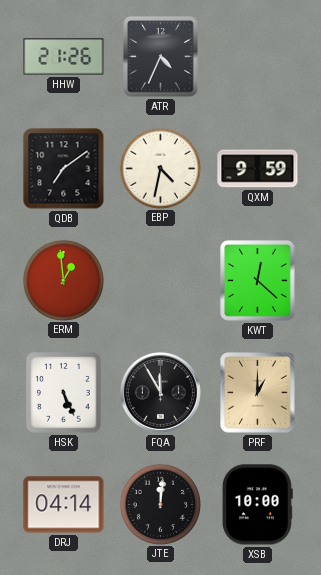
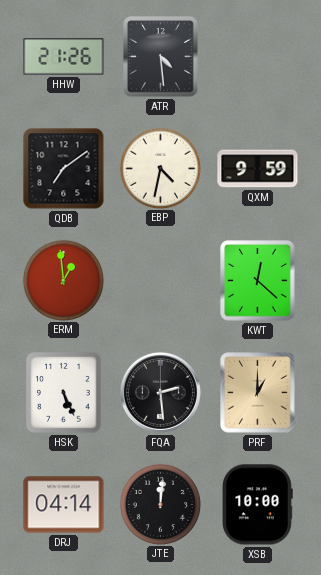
ATR: 4:34 -> 4:29
FQA: 11:55 -> 2:29
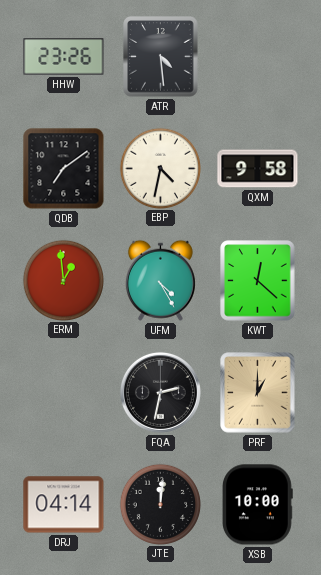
HHW: 21:26 -> 23:26
QXM: 9:59 -> 9:58
UFM: none -> 4:25
HSK: 5:26 -> none
FQA: 2:29 -> 2:32
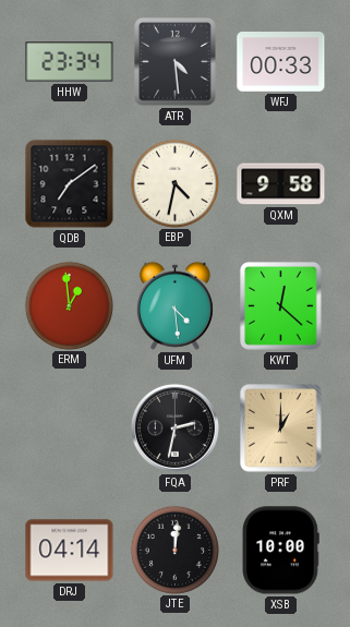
HHW: 23:26 -> 23:34
WFJ: none -> 00:33
UFM: 4:25 -> 4:29
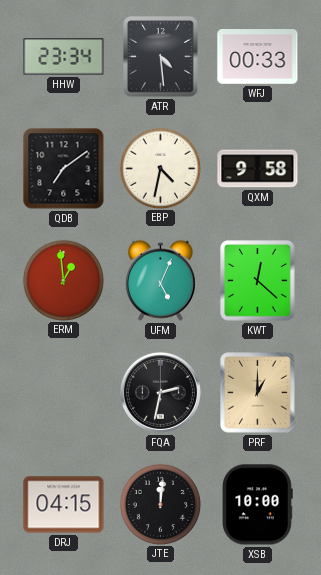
UFM: 4:29 -> 5:04
DRJ: 04:14 -> 04:15
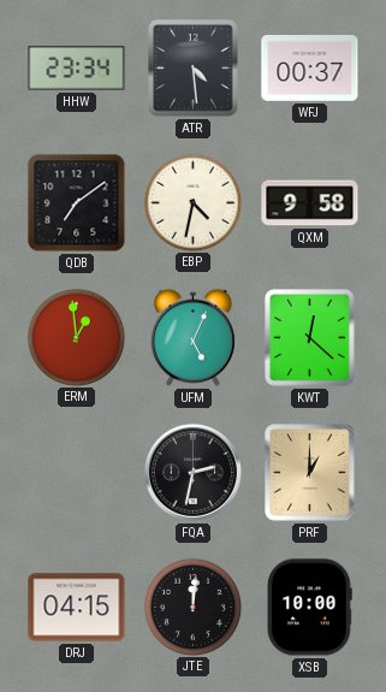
WFJ: 00:33 -> 00:37
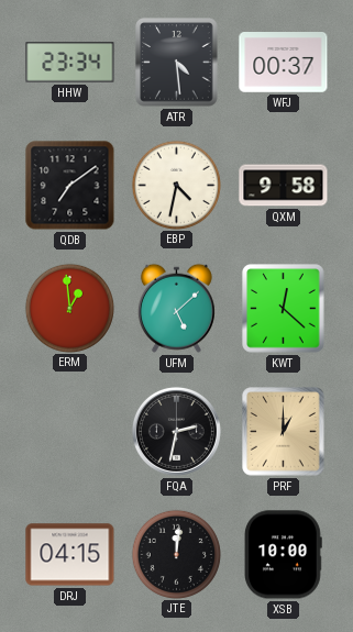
UFM: 5:04 -> 5:08
